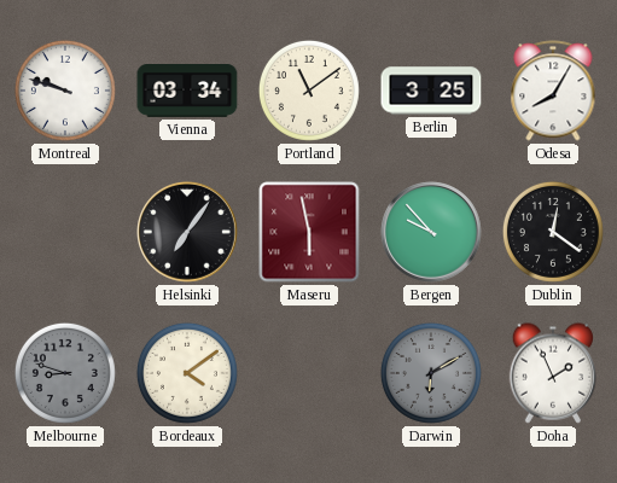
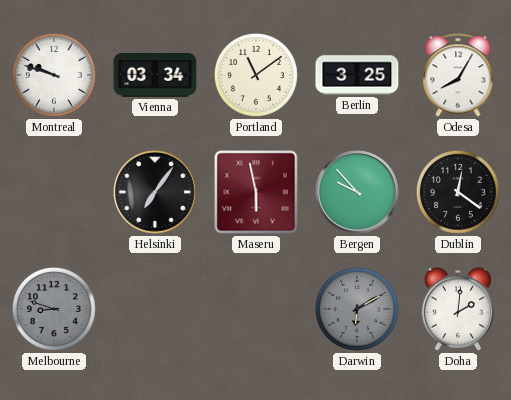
Bordeaux: 4:09 -> none
Doha: 1:56 -> 2:01
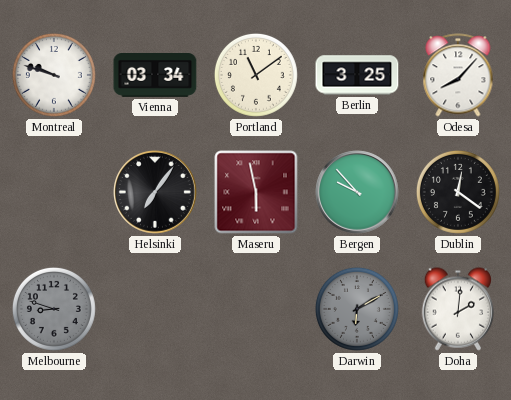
Odesa: 8:05 -> 8:07
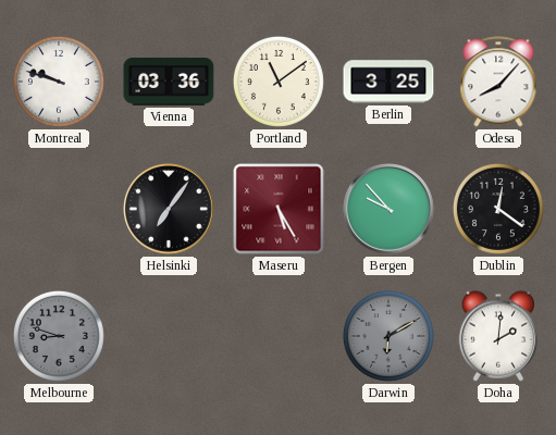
Vienna: 03:34 -> 03:36
Maseru: 5:58 -> 5:25
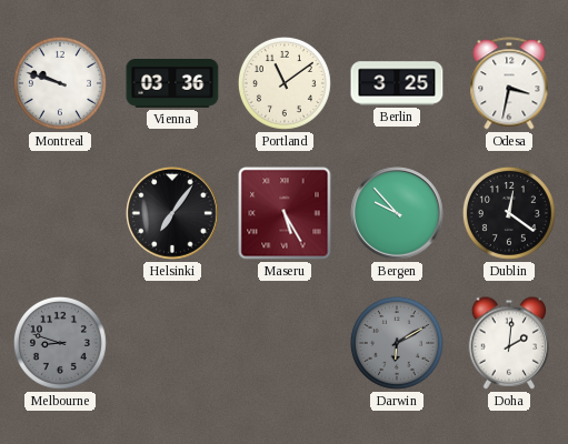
Odesa: 8:07 -> 3:32
